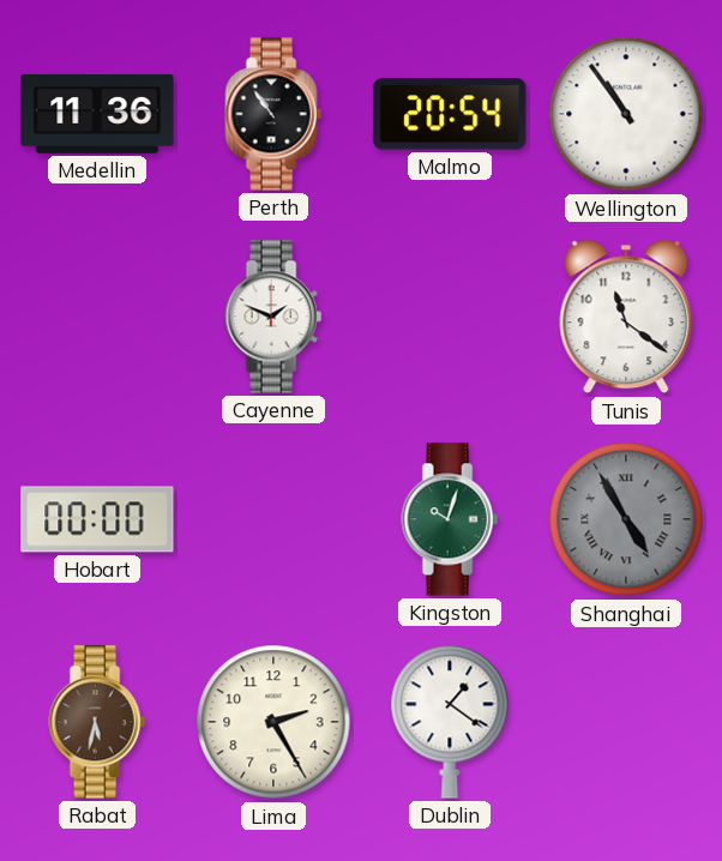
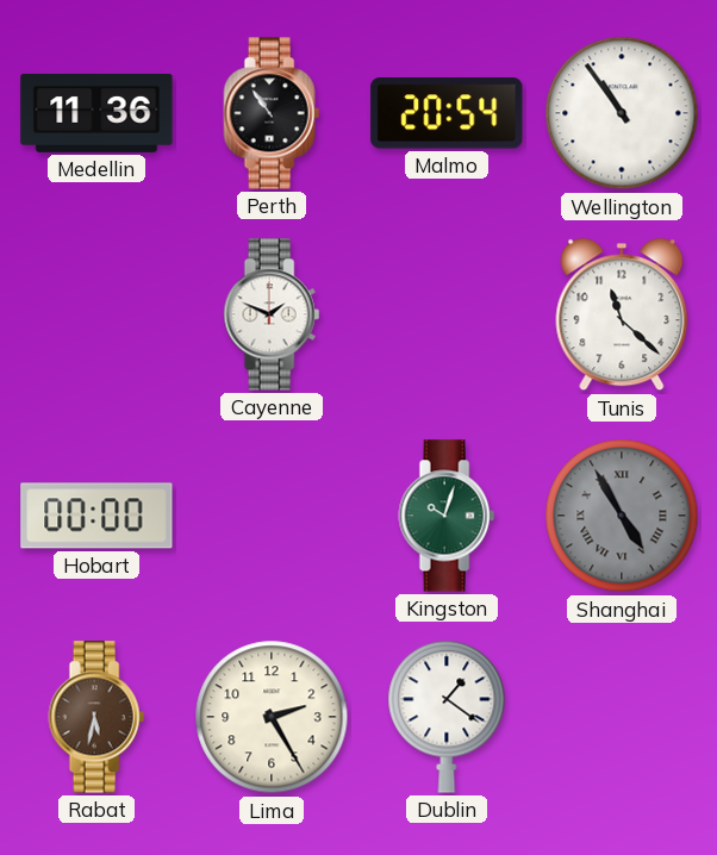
Tunis: 11:21 -> 11:22
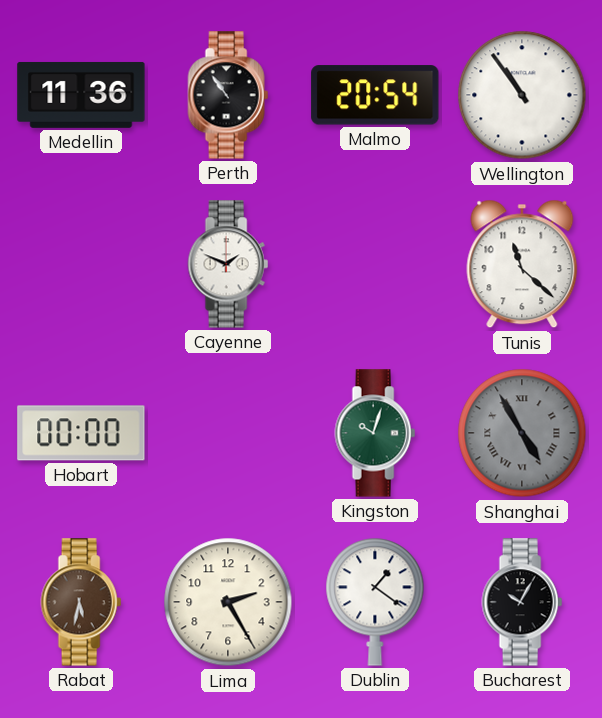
Bucharest: none -> 10:05
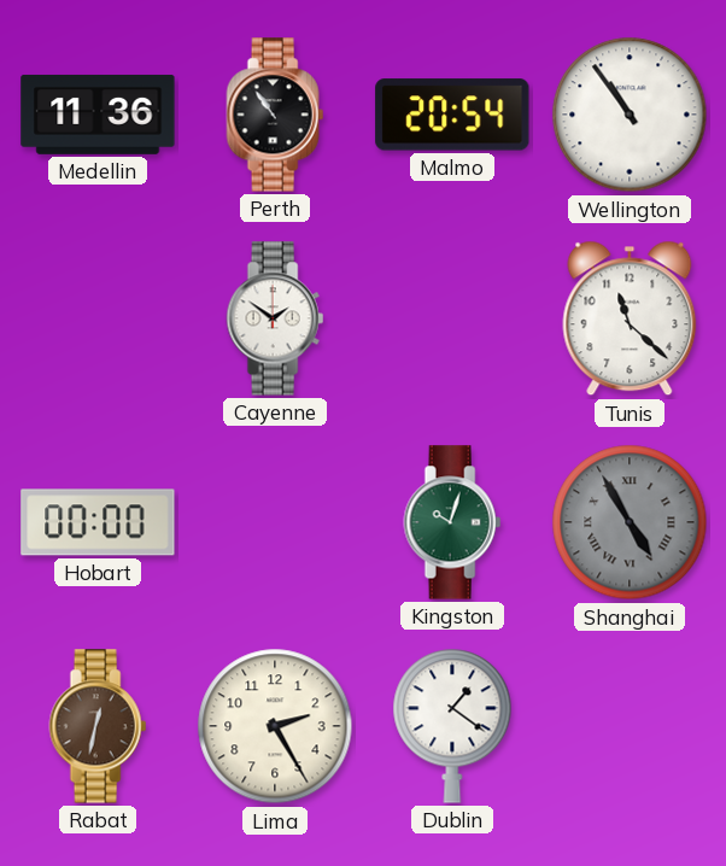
Cayenne: 1:49 -> 1:51
Rabat: 5:32 -> 12:32
Bucharest: 10:05 -> none
